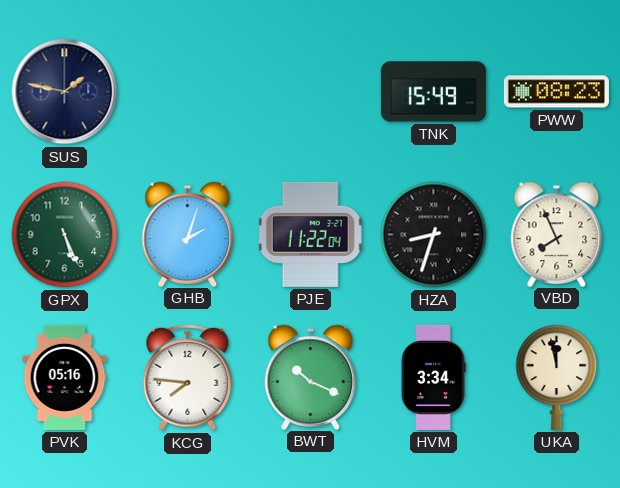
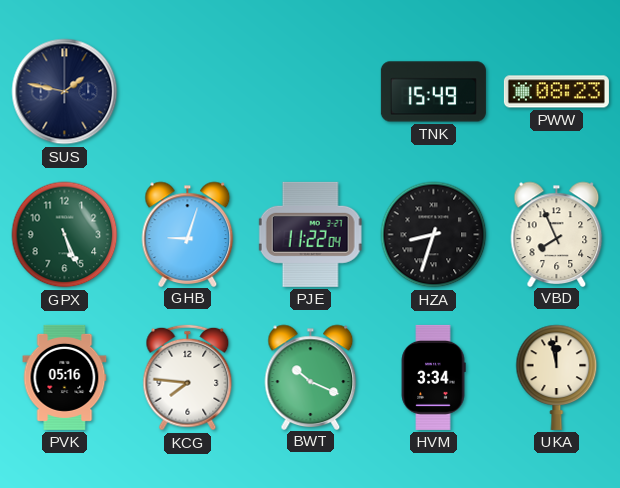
GHB: 2:03 -> 9:03
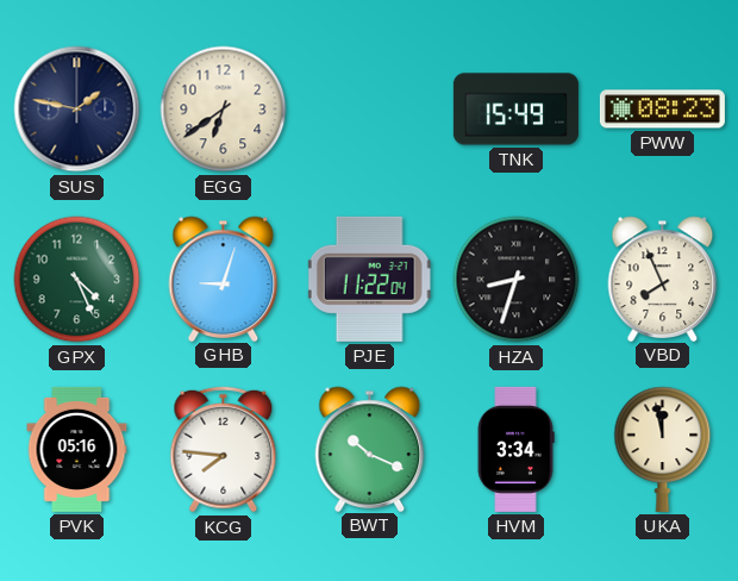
EGG: none -> 6:39
GPX: 5:26 -> 4:26
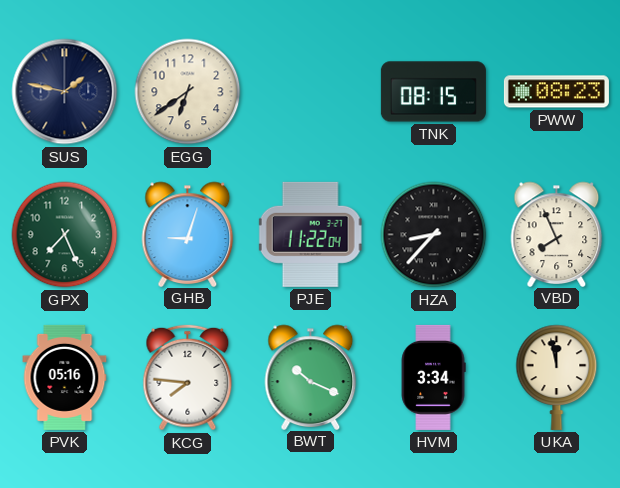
TNK: 15:49 -> 08:15
GPX: 4:26 -> 7:26
HZA: 8:33 -> 8:37
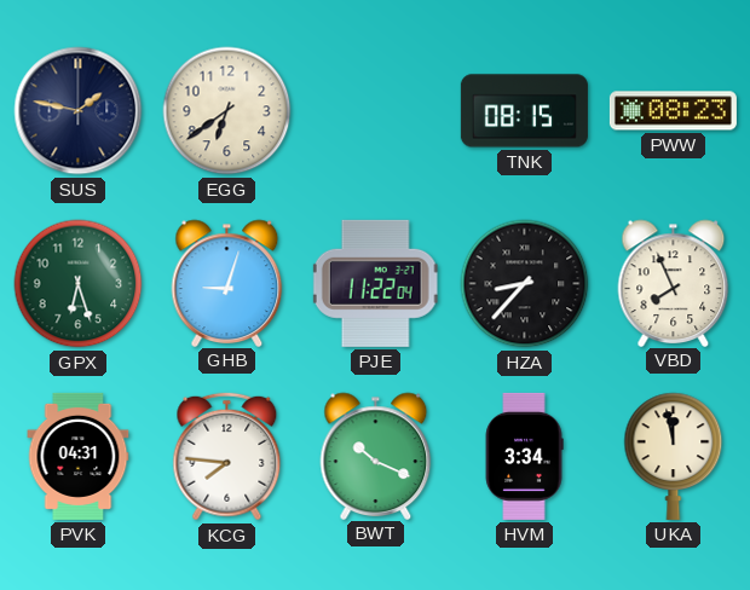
GPX: 7:26 -> 6:27
PVK: 05:16 -> 04:31
